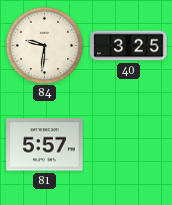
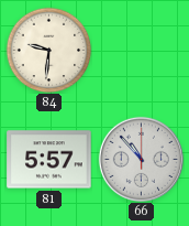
40: 3:25 -> none
66: none -> 10:53
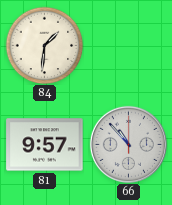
84: 9:31 -> 1:31
81: 5:57 -> 9:57
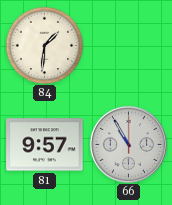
66: 10:53 -> 10:55
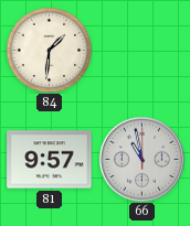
66: 10:55 -> 10:58
